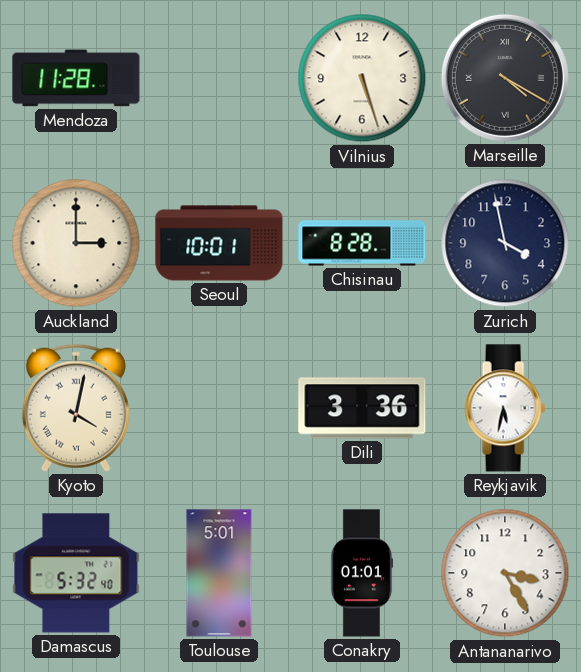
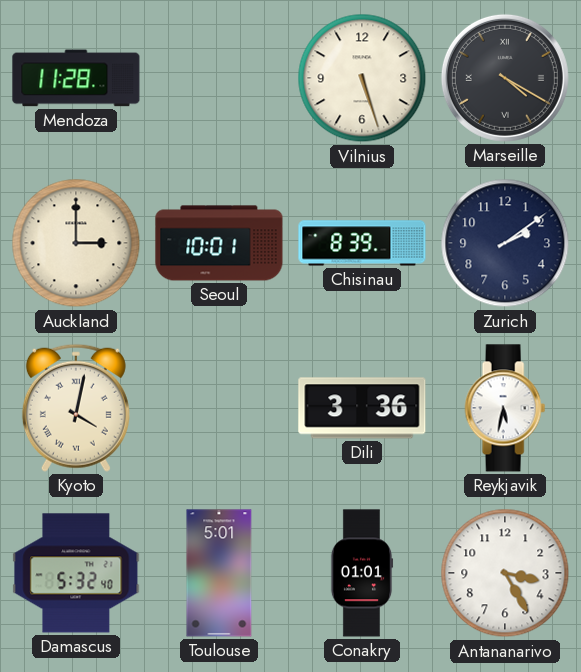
Chisinau: 8:28 -> 8:39
Zurich: 3:58 -> 2:09
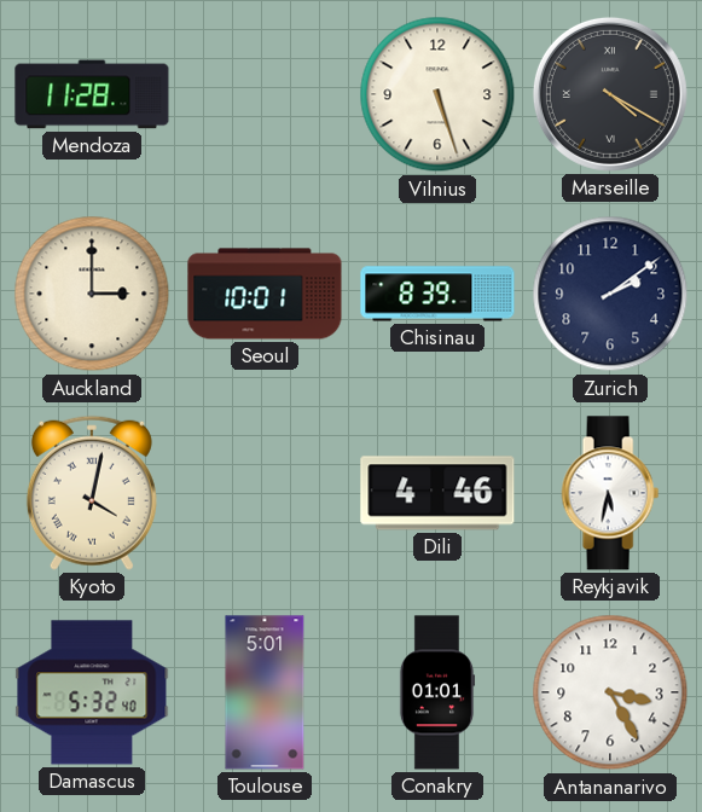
Dili: 3:36 -> 4:46
